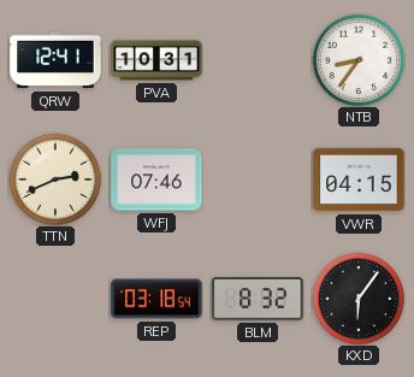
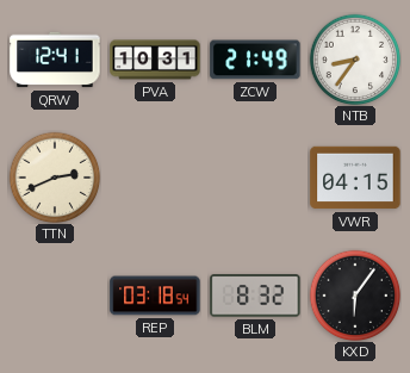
ZCW: none -> 21:49
WFJ: 07:46 -> none
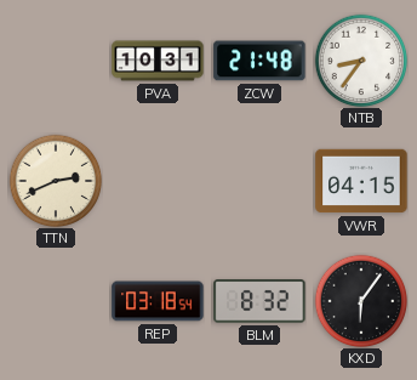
QRW: 12:41 -> none
ZCW: 21:49 -> 21:48
